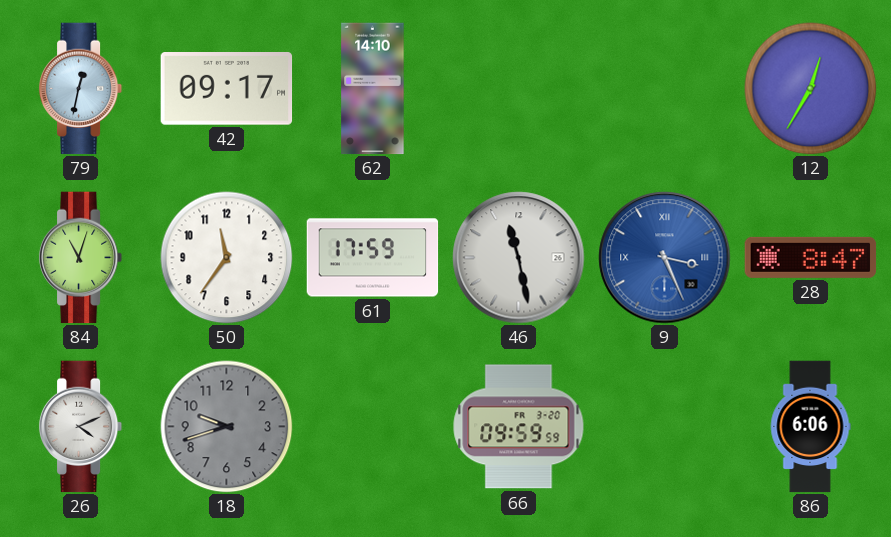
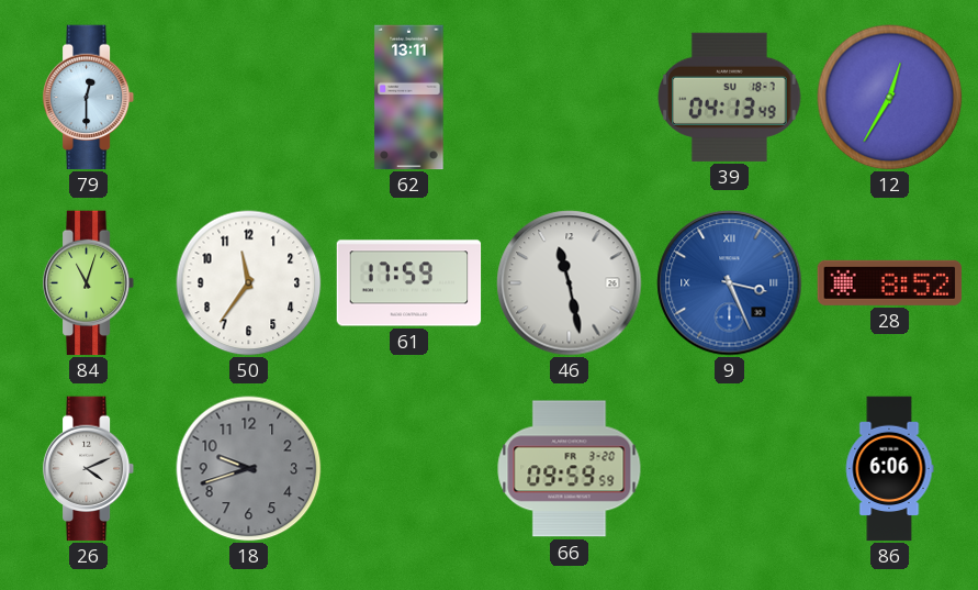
79: 12:32 -> 12:30
42: 09:17 -> none
62: 14:10 -> 13:11
39: none -> 04:13
28: 8:47 -> 8:52
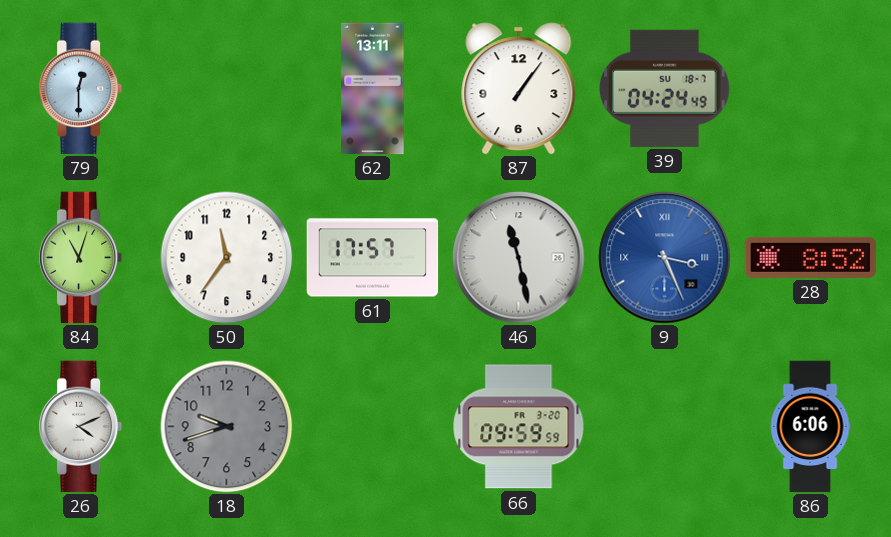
87: none -> 1:06
39: 04:13 -> 04:24
12: 12:35 -> none
61: 17:59 -> 17:57
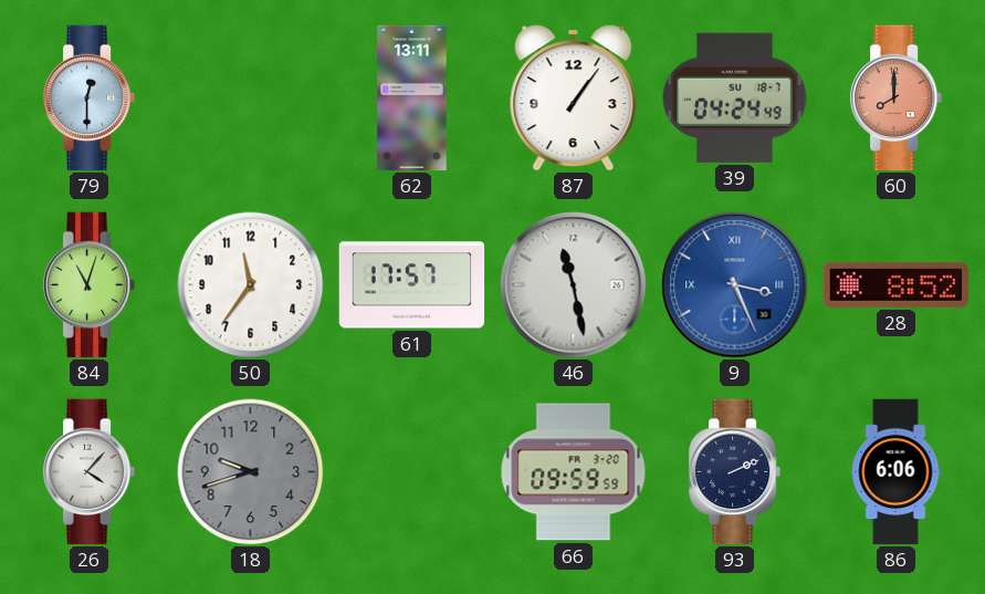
60: none -> 8:00
26: 4:11 -> 4:07
93: none -> 2:11
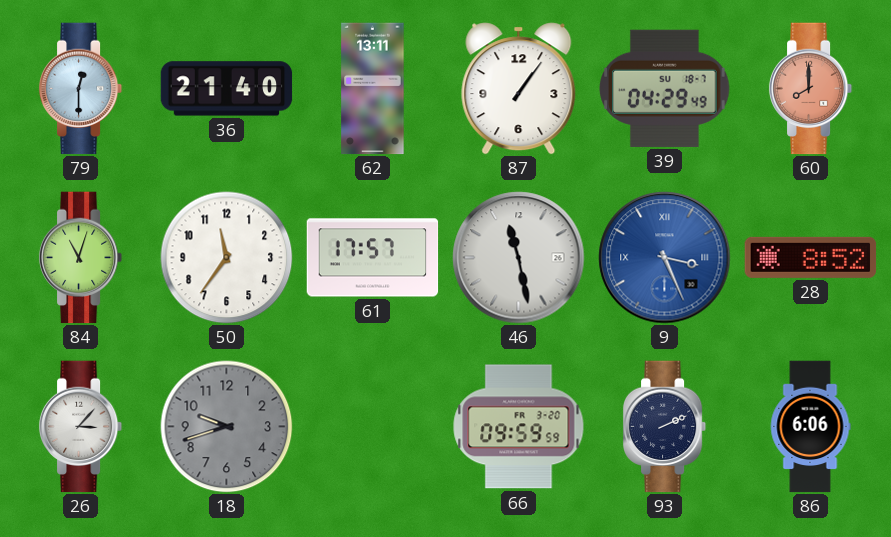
36: none -> 21:40
39: 04:24 -> 04:29
26: 4:07 -> 3:07
